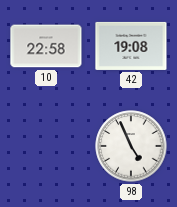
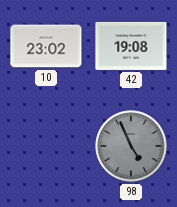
10: 22:58 -> 23:02
98 dial: white -> grey
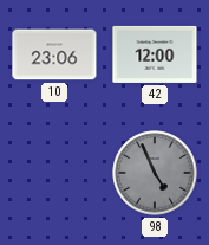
10: 23:02 -> 23:06
42: 19:08 -> 12:00
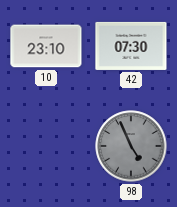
10: 23:06 -> 23:10
42: 12:00 -> 07:30
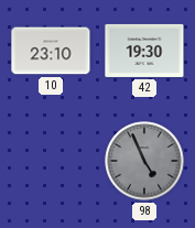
42: 07:30 -> 19:30
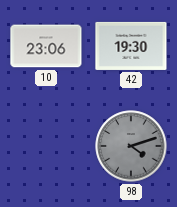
10: 23:10 -> 23:06
98: 4:56 -> 4:12
